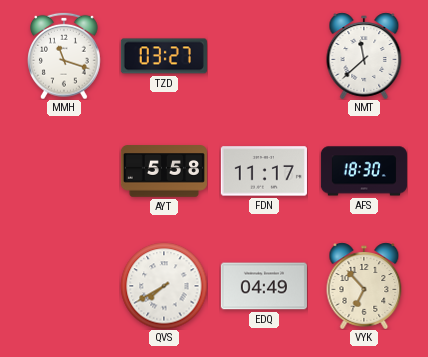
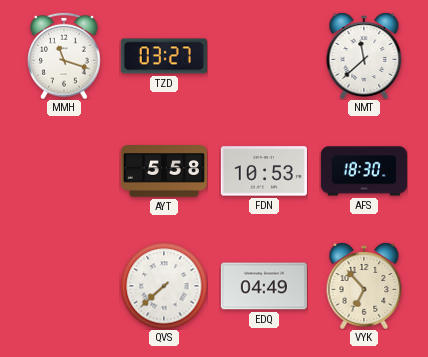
FDN: 11:17 -> 10:53
QVS: 7:40 -> 7:38
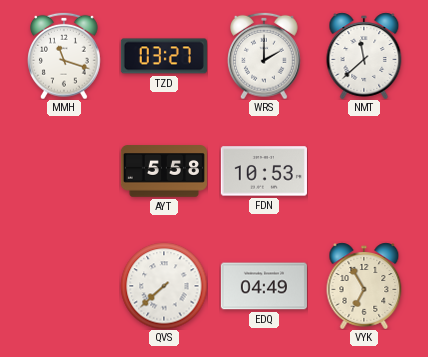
WRS: none -> 2:00
AFS: 18:30 -> none
VYK: 6:53 -> 6:55
